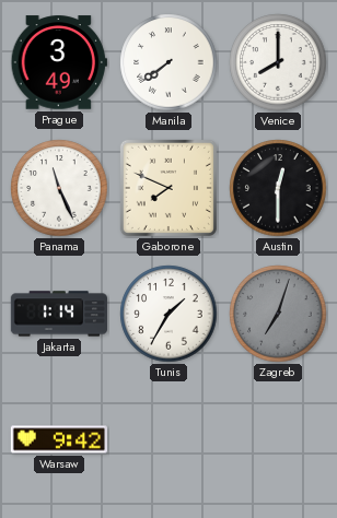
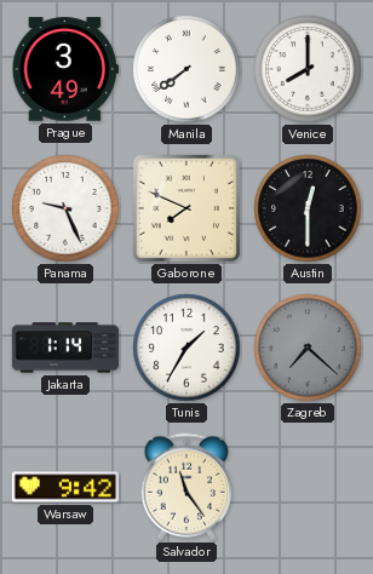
Panama: 11:26 -> 9:26
Zagreb: 7:03 -> 7:22
Salvador: none -> 11:24
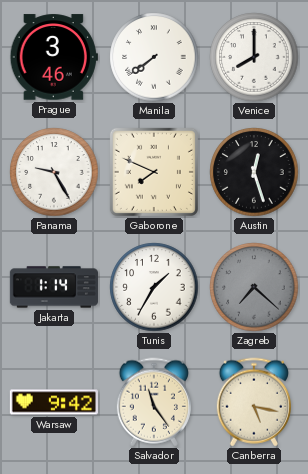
Prague: 3:49 -> 3:46
Panama: 9:26 -> 9:25
Austin: 12:30 -> 12:27
Canberra: none -> 5:17
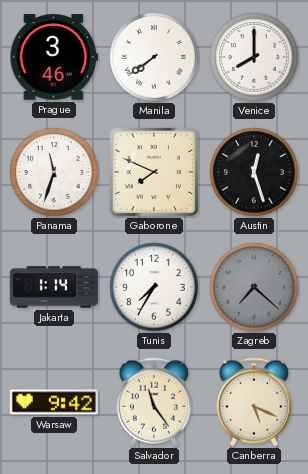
Panama: 9:25 -> 11:33
Tunis: 1:35 -> 7:35
Canberra: 5:17 -> 5:19
